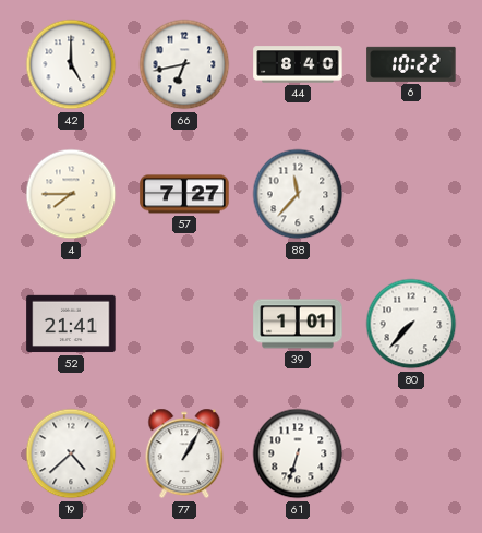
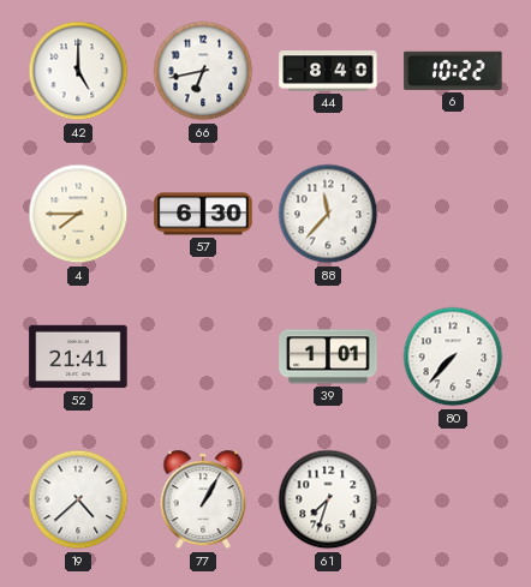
57: 7:27 -> 6:30
61: 6:33 -> 7:33
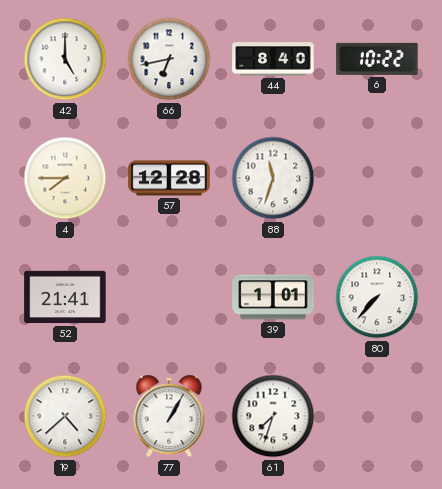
57: 6:30 -> 12:28
88: 11:37 -> 11:33
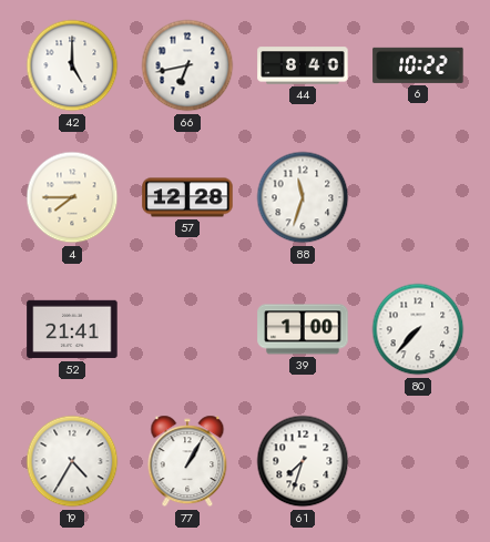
39: 1:01 -> 1:00
19: 4:38 -> 4:35
